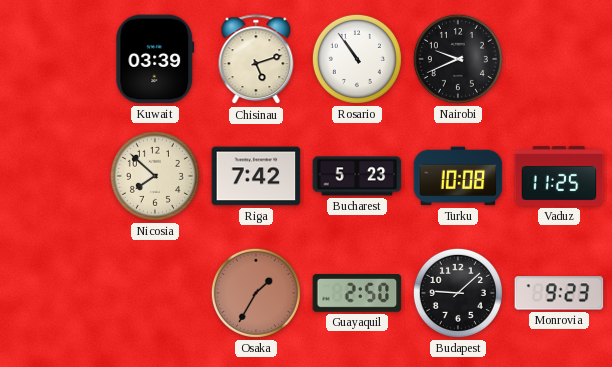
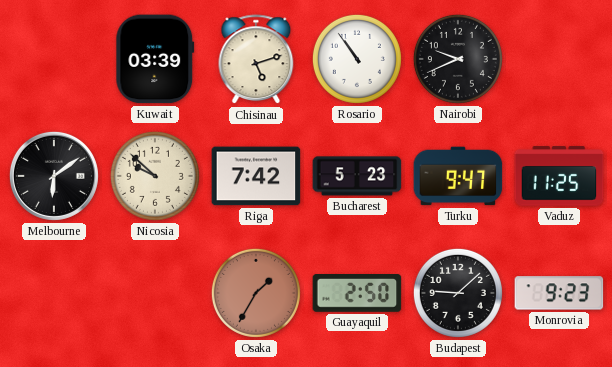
Melbourne: none -> 6:09
Nicosia: 7:52 -> 9:52
Turku: 10:08 -> 9:47
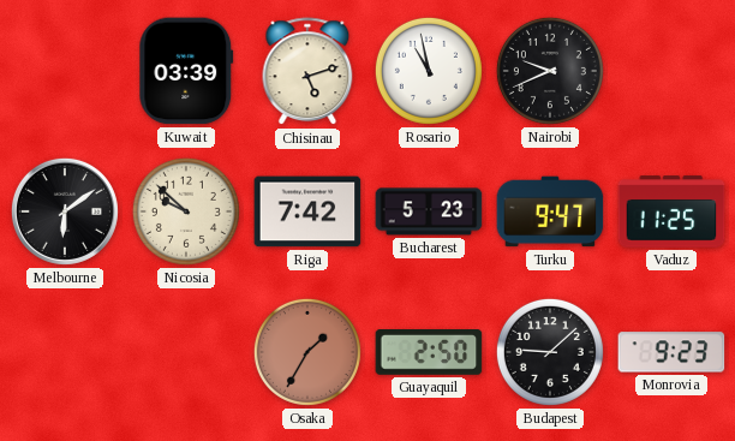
Rosario: 10:54 -> 10:58
